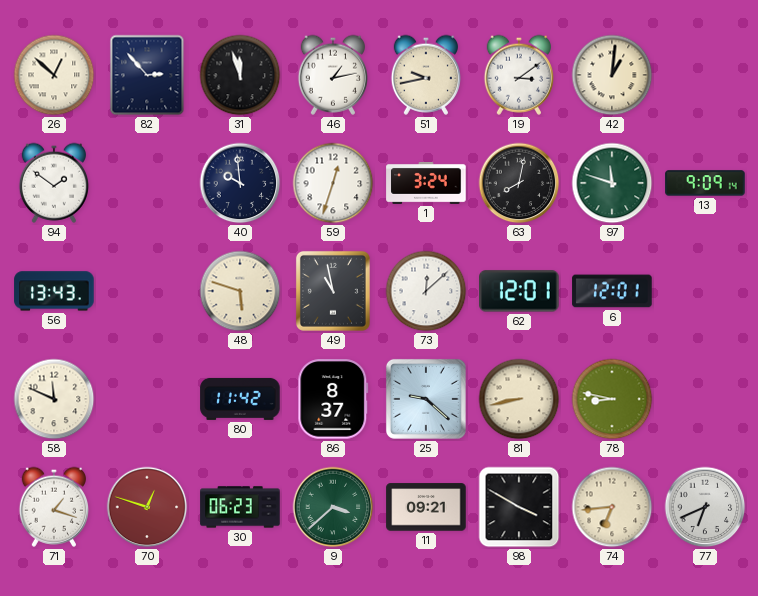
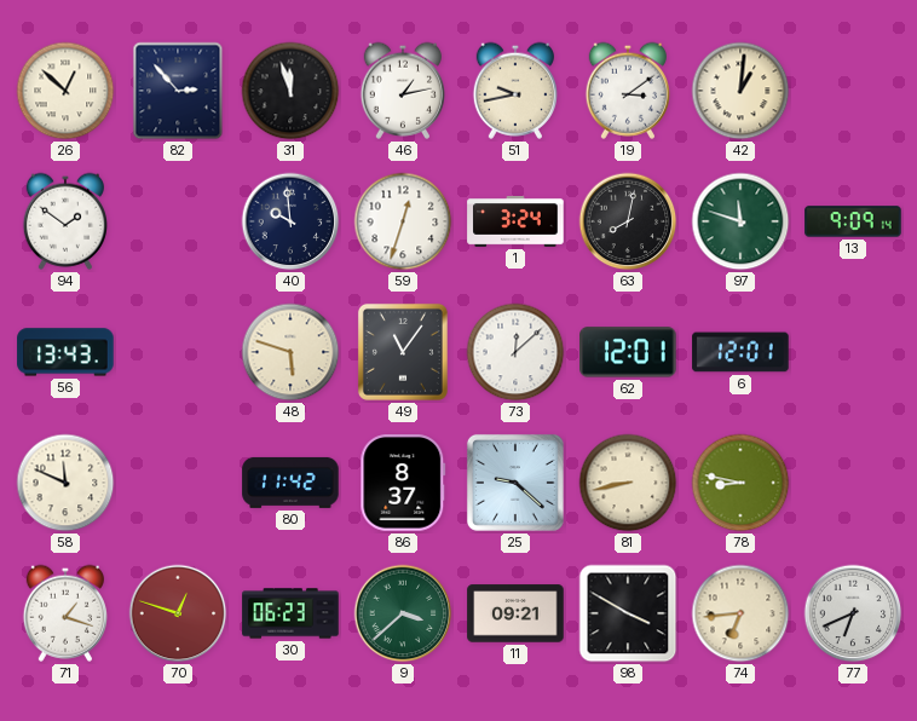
49: 10:58 -> 11:06
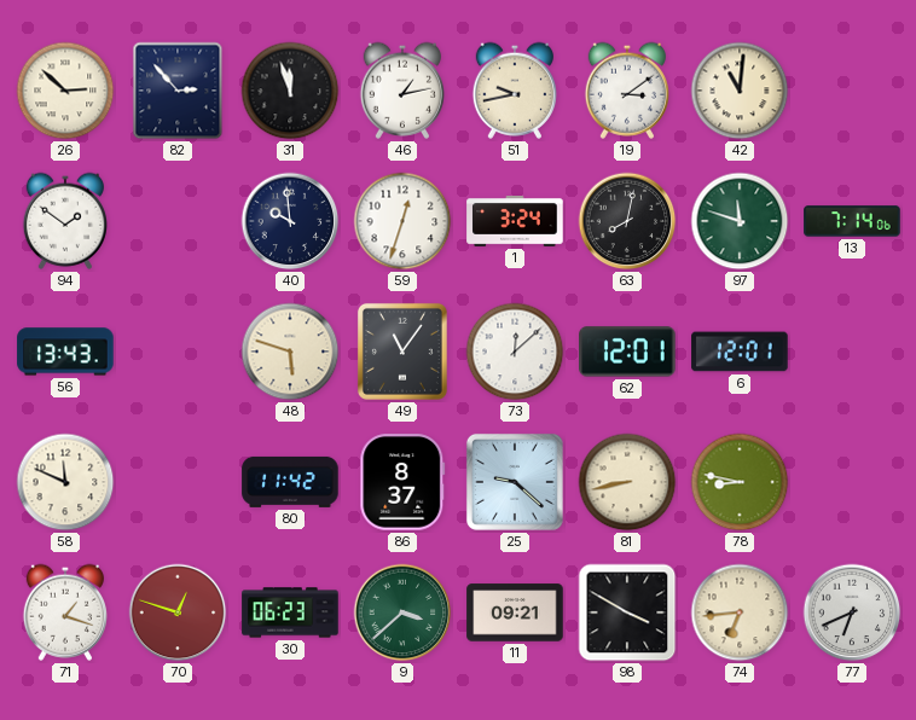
26: 12:52 -> 2:52
42: 1:01 -> 11:01
13: 9:09 -> 7:14
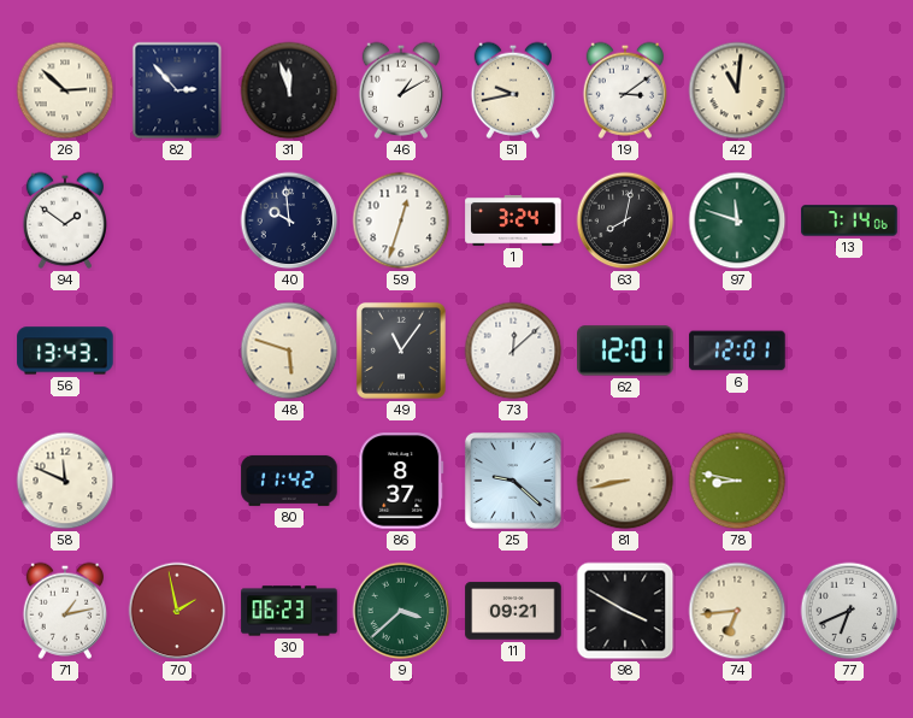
46: 1:13 -> 1:10
71: 1:18 -> 1:13
70: 12:48 -> 1:58
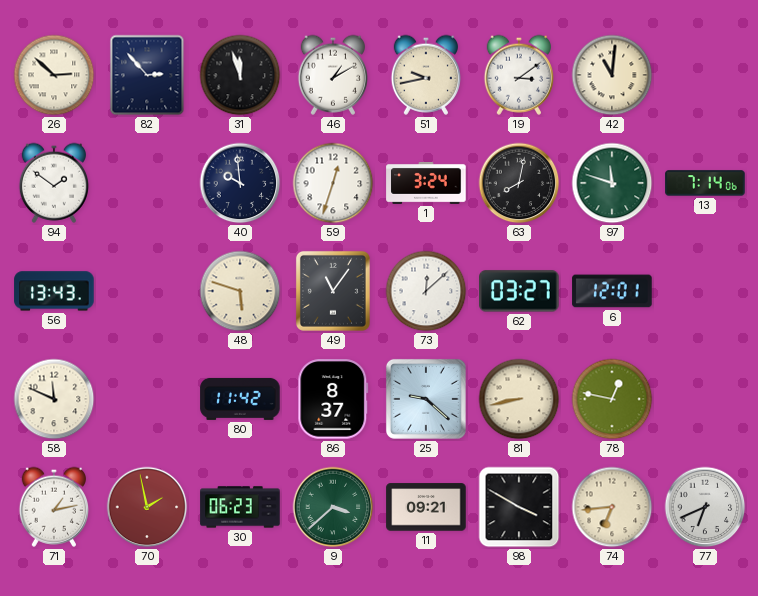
62: 12:01 -> 03:27
78: 8:47 -> 12:47
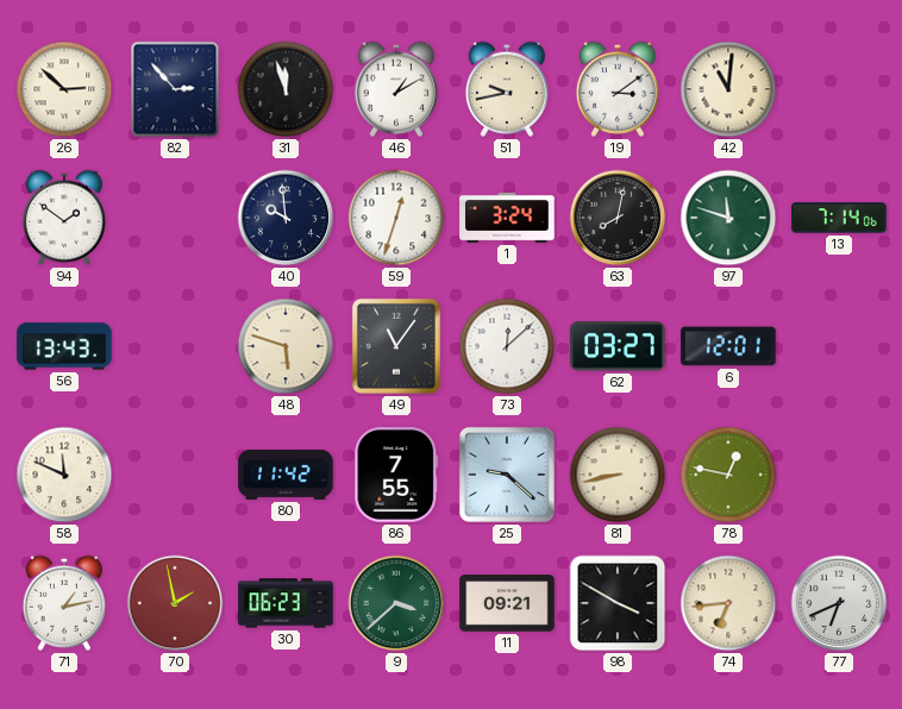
86: 8:37 -> 7:55
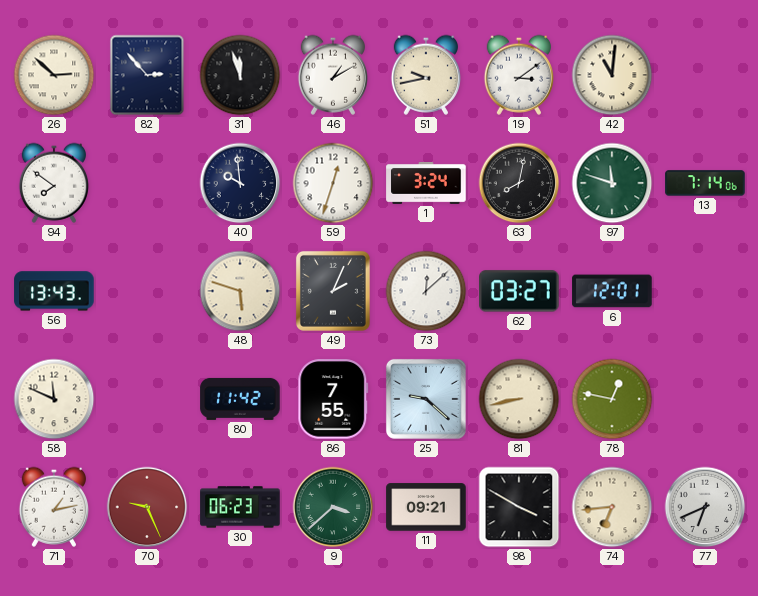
94: 1:51 -> 7:51
49: 11:06 -> 2:04
70: 1:58 -> 9:26
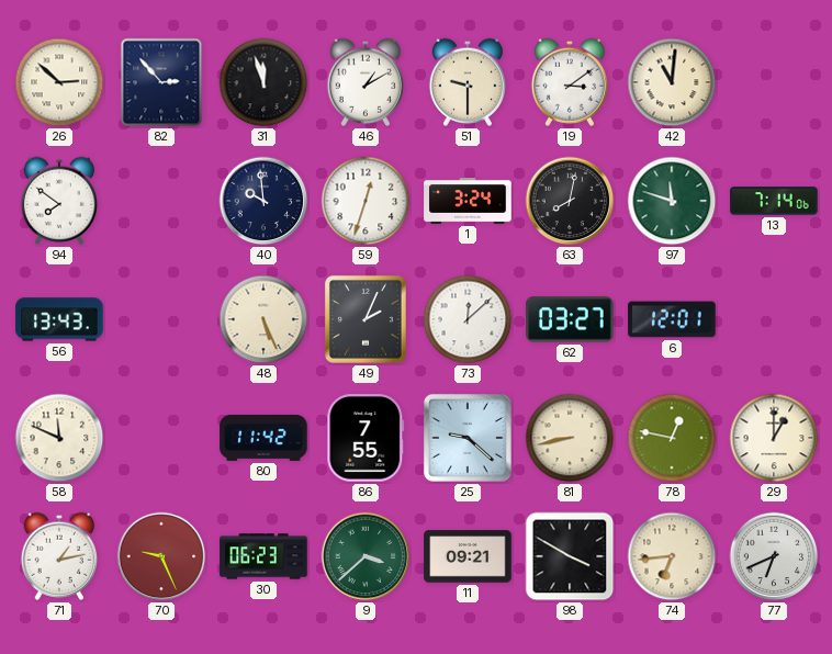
51: 9:43 -> 9:30
48: 5:48 -> 5:26
29: none -> 1:00
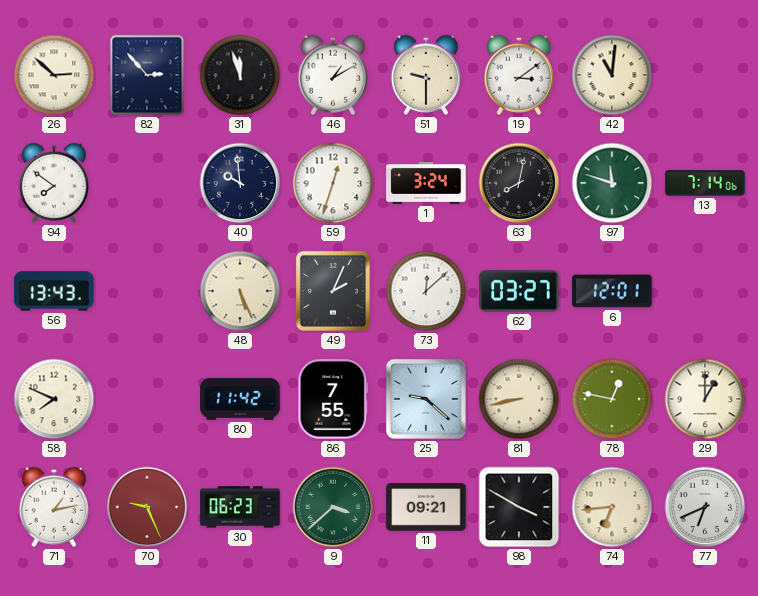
58: 11:49 -> 7:49
